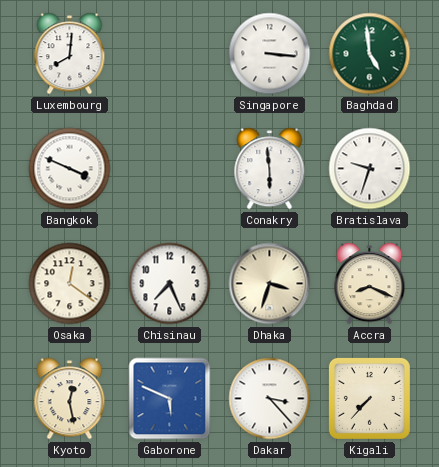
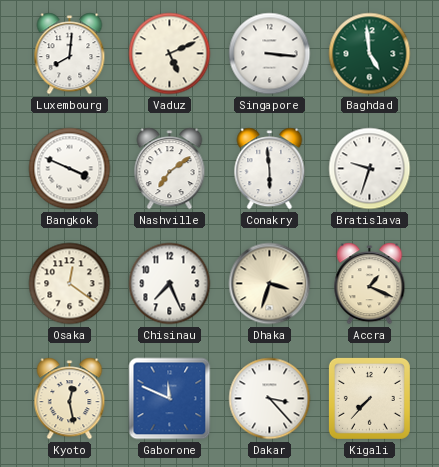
Vaduz: none -> 5:11
Nashville: none -> 7:09
Accra: 8:19 -> 1:19
Gaborone: 5:49 -> 11:49
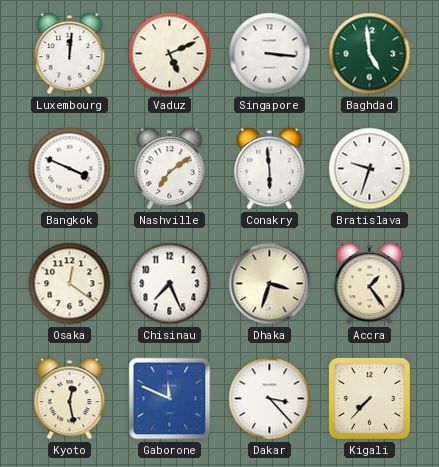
Luxembourg: 8:01 -> 12:01
Accra: 1:19 -> 1:24
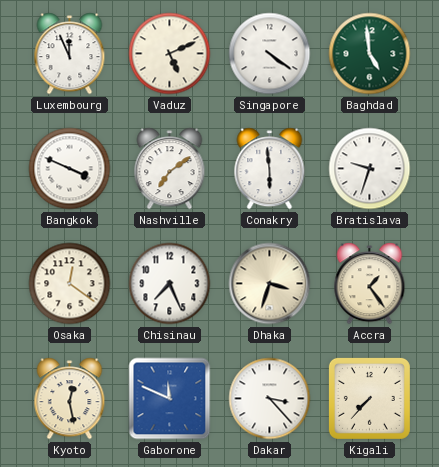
Luxembourg: 12:01 -> 11:56
Singapore: 3:16 -> 4:21
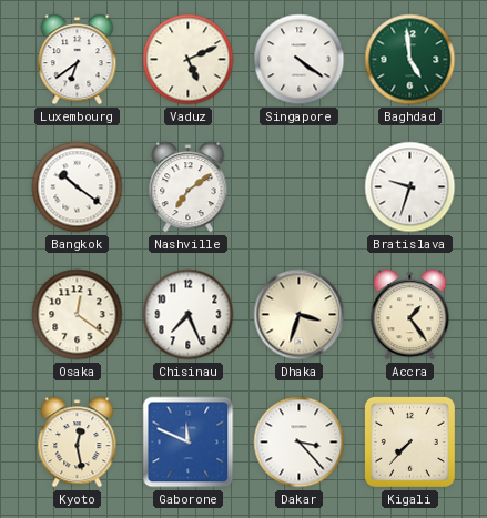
Luxembourg: 11:56 -> 6:39
Bangkok: 3:49 -> 10:21
Conakry: 5:59 -> none
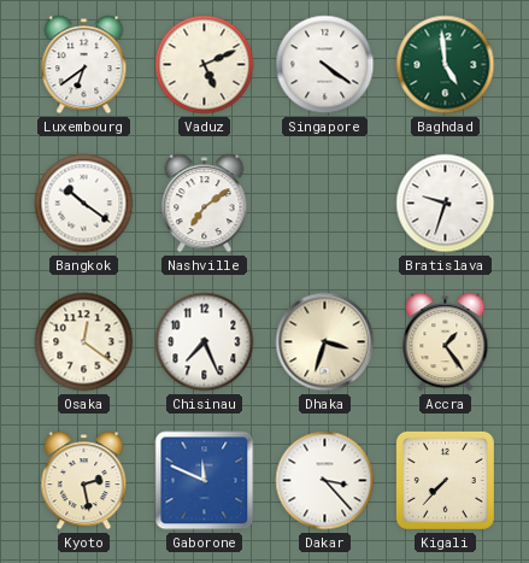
Kyoto: 12:28 -> 2:28
